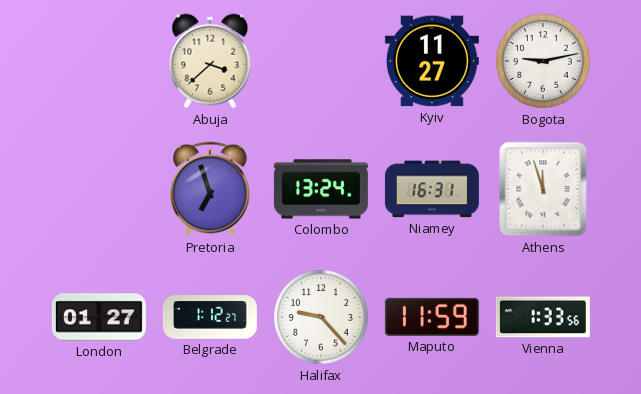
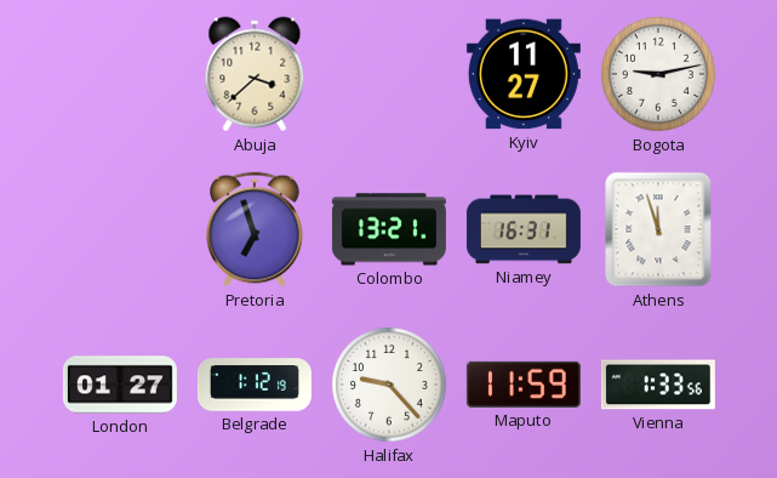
Colombo: 13:24 -> 13:21
Belgrade: 1:12:27 -> 1:12:19
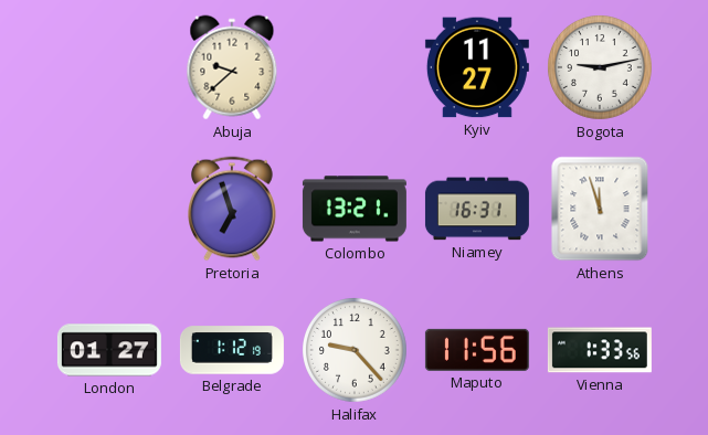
Abuja: 3:38 -> 9:38
Maputo: 11:59 -> 11:56
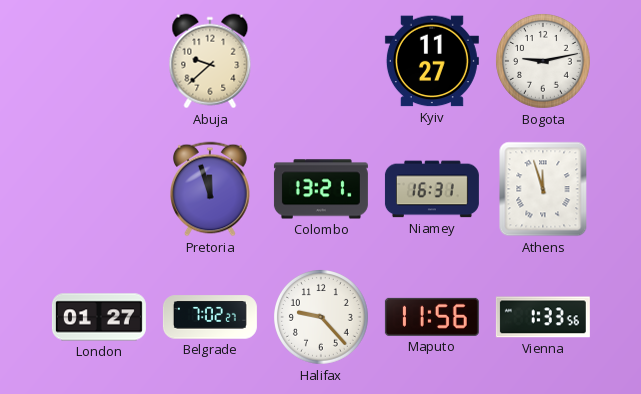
Pretoria: 6:57 -> 11:57
Belgrade: 1:12 -> 7:02
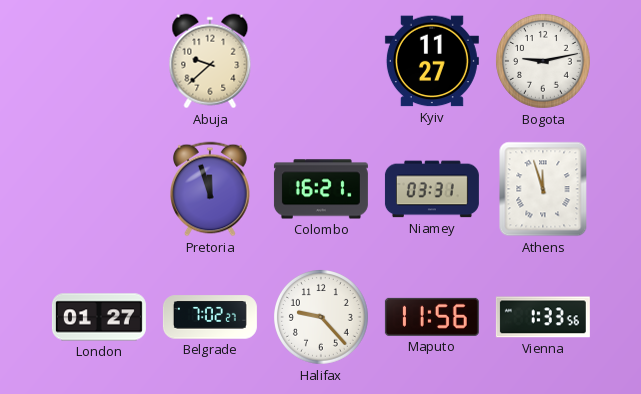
Colombo: 13:21 -> 16:21
Niamey: 16:31 -> 03:31
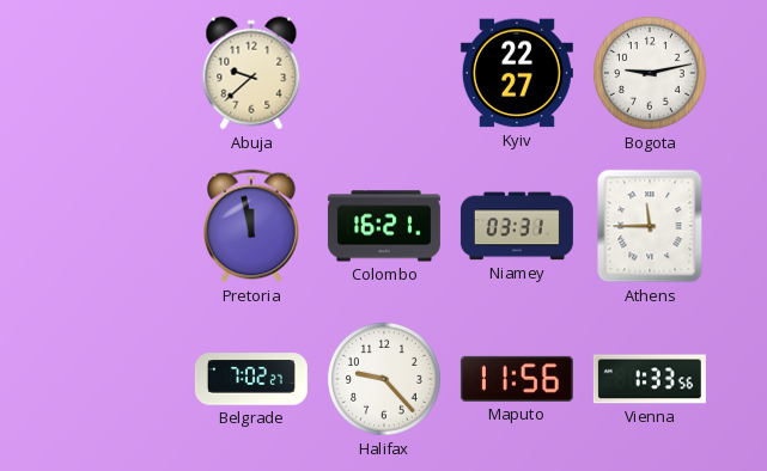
Kyiv: 11:27 -> 22:27
Pretoria: 11:57 -> 11:58
Athens: 11:57 -> 11:45
London: 01:27 -> none
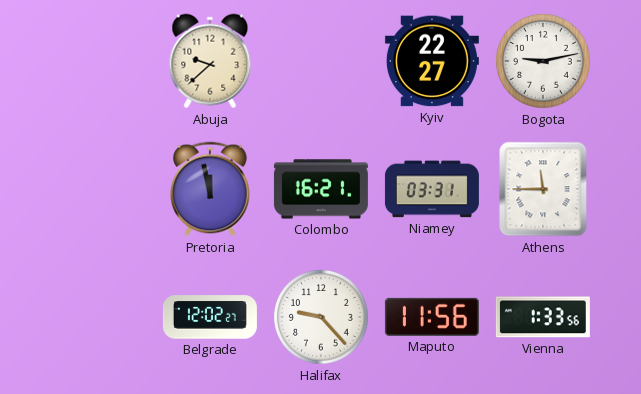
Belgrade: 7:02 -> 12:02
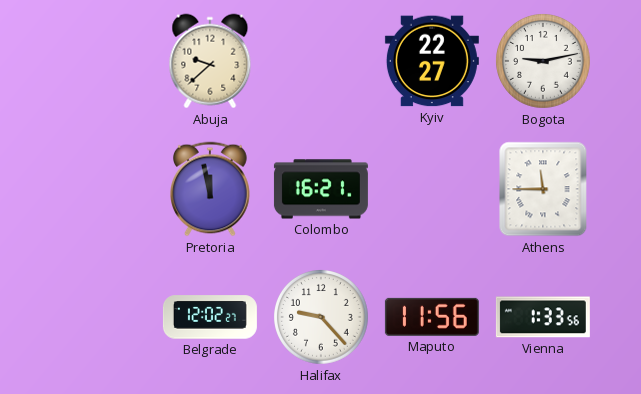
Niamey: 03:31 -> none
